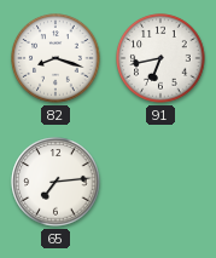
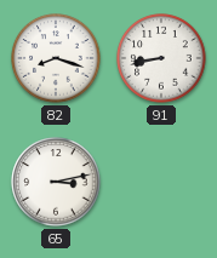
91: 6:43 -> 8:43
65: 7:14 -> 3:13
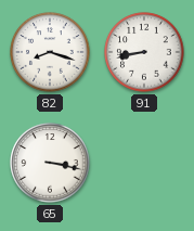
65: 3:13 -> 3:17
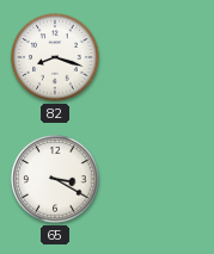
91: 8:43 -> none
65: 3:17 -> 3:20
